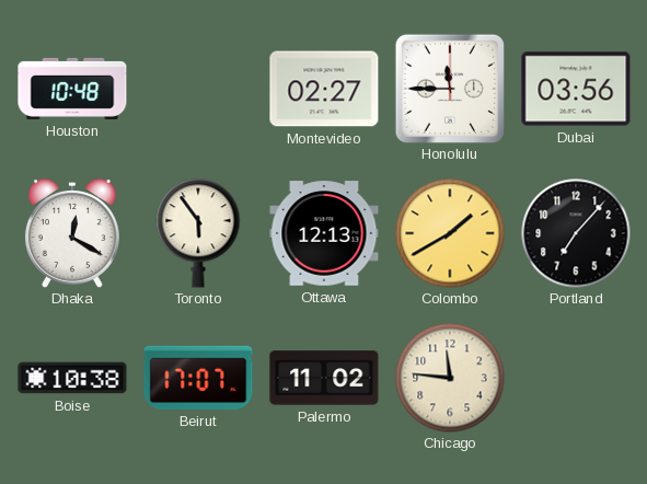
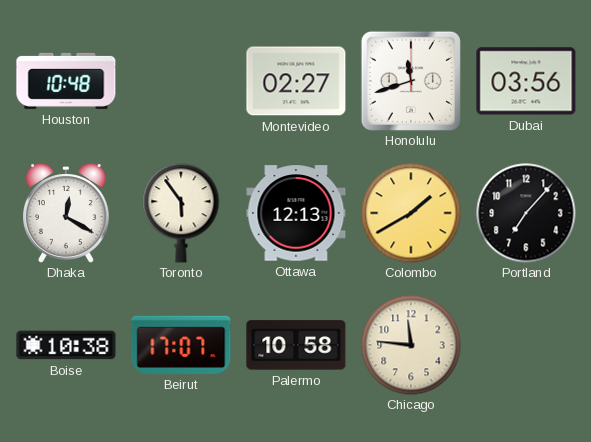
Honolulu: 11:45 -> 11:42
Palermo: 11:02 -> 10:58
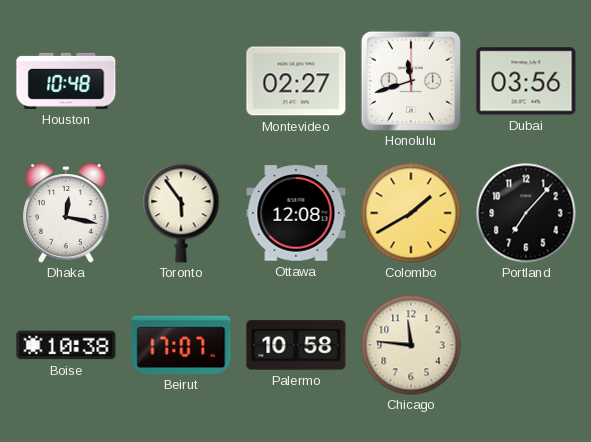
Dhaka: 12:20 -> 12:17
Ottawa: 12:13 -> 12:08
